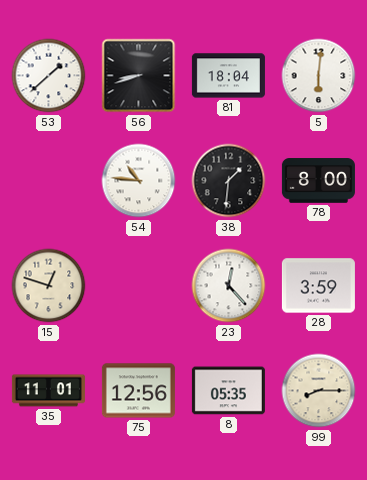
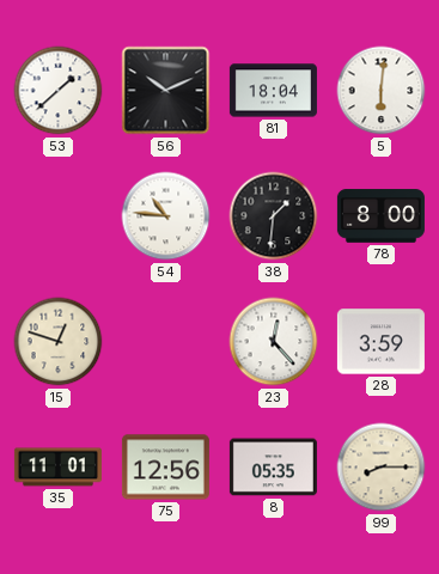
56: 8:42 -> 10:11
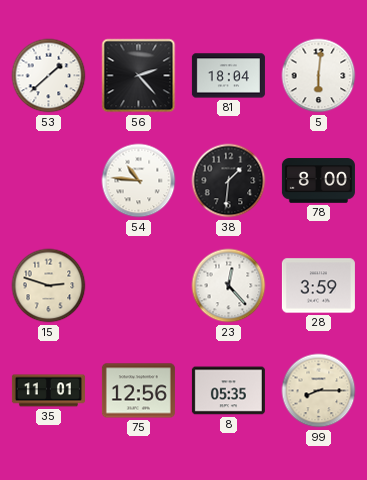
56: 10:11 -> 2:23
15: 12:48 -> 2:48
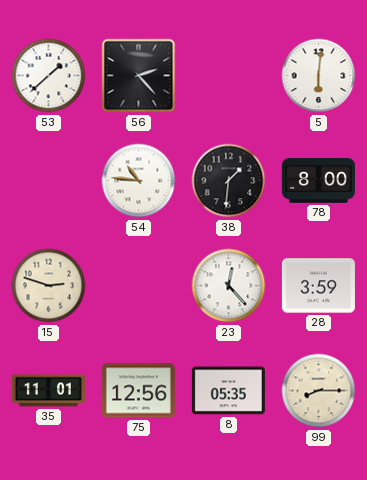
81: 18:04 -> none
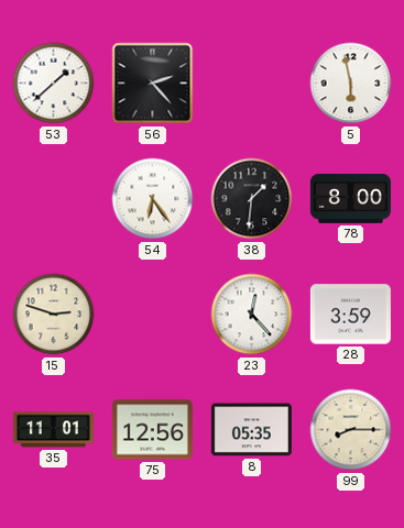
5: 6:01 -> 5:58
54: 10:46 -> 6:24
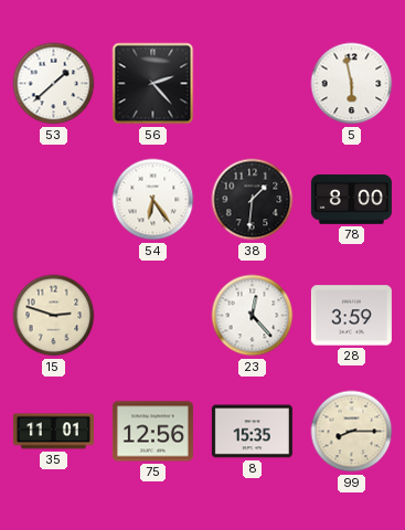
8: 05:35 -> 15:35
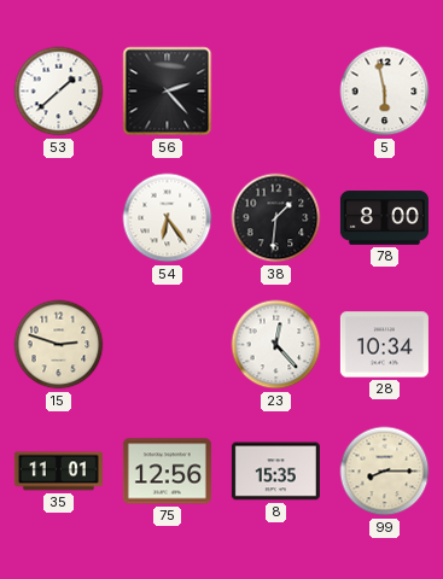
28: 3:59 -> 10:34
